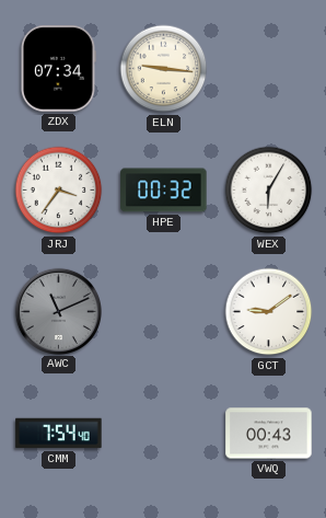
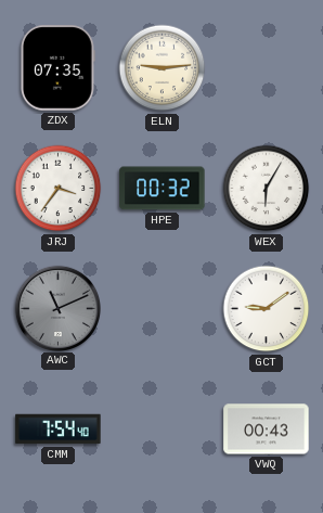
ZDX: 07:34 -> 07:35
ELN: 9:16 -> 9:14
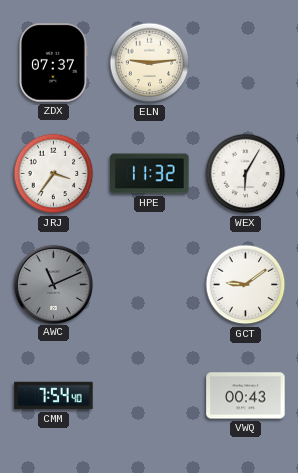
ZDX: 07:35 -> 07:37
HPE: 00:32 -> 11:32
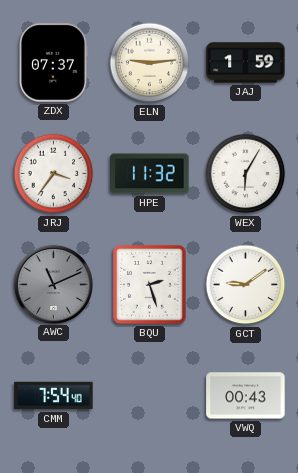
JAJ: none -> 1:59
BQU: none -> 2:27
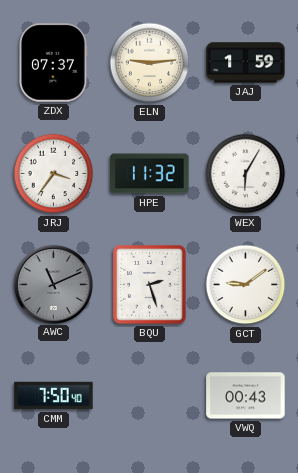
CMM: 7:54 -> 7:50
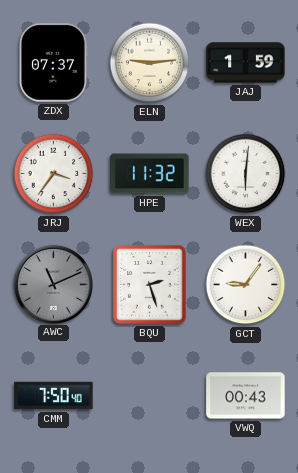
WEX: 6:05 -> 6:01
GCT: 9:09 -> 9:06
